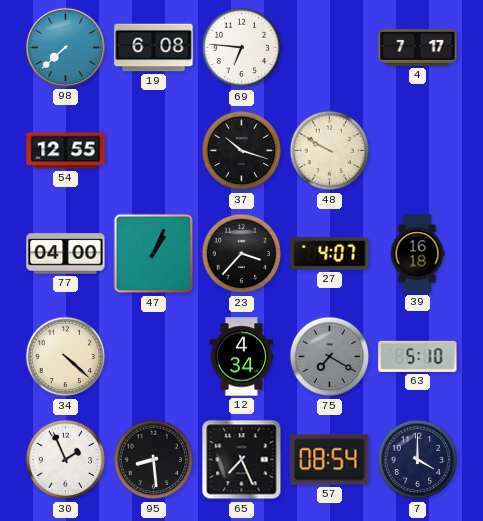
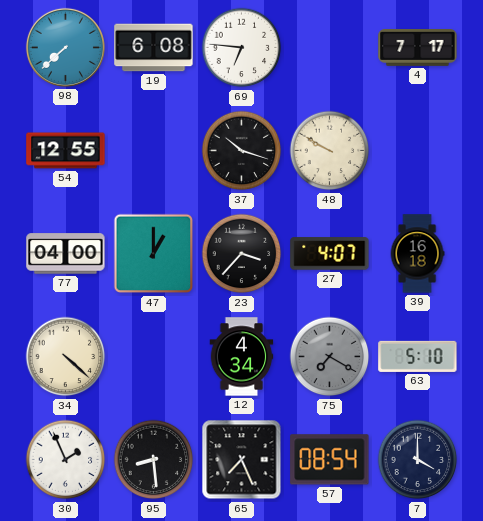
47: 1:04 -> 1:00
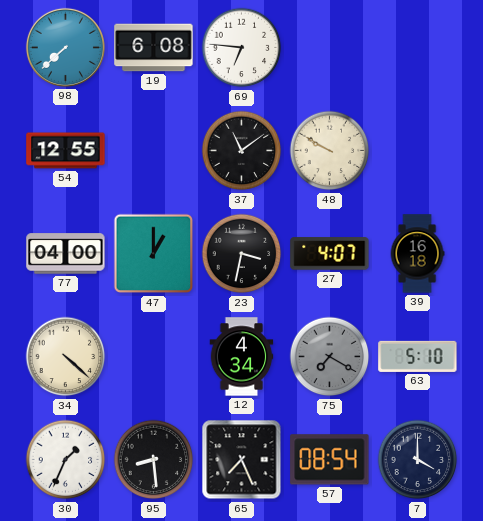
4: 7:17 -> none
37: 10:18 -> 11:09
23: 3:37 -> 3:32
30: 1:56 -> 1:34
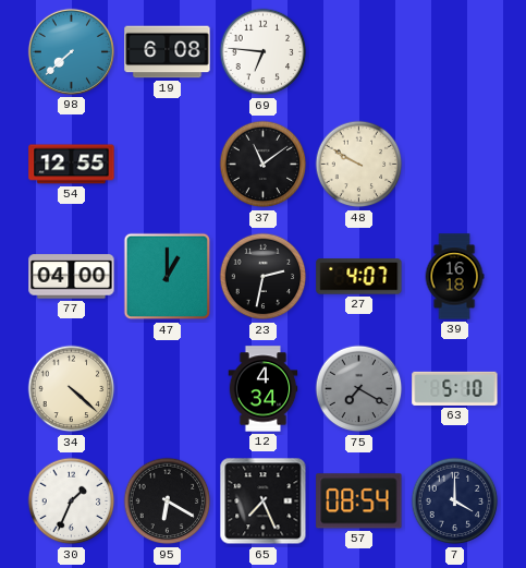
23: 3:32 -> 2:32
95: 8:29 -> 6:20
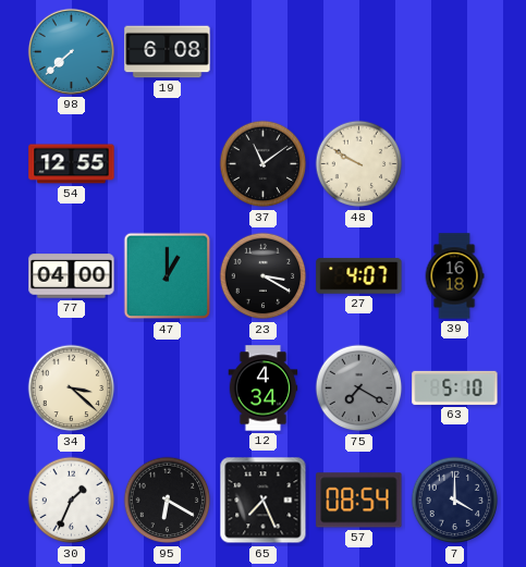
69: 6:46 -> none
23: 2:32 -> 3:20
34: 4:22 -> 3:22
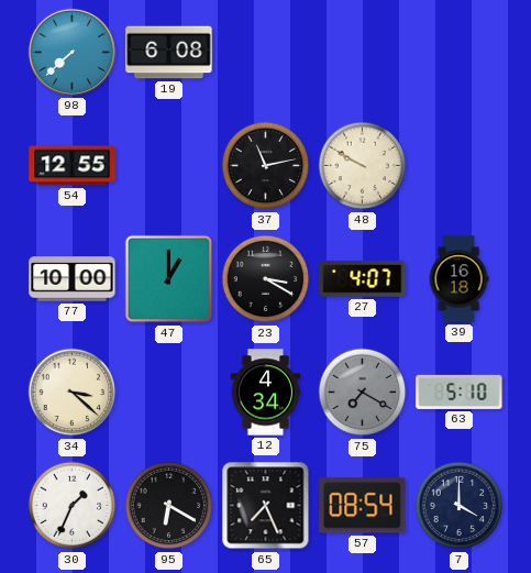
37: 11:09 -> 11:13
77: 04:00 -> 10:00
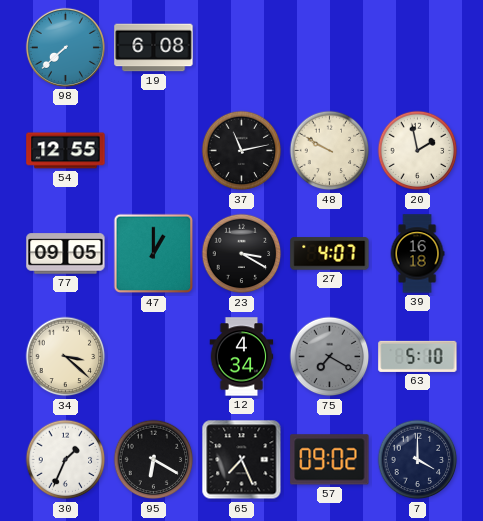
20: none -> 1:58
77: 10:00 -> 09:05
57: 08:54 -> 09:02
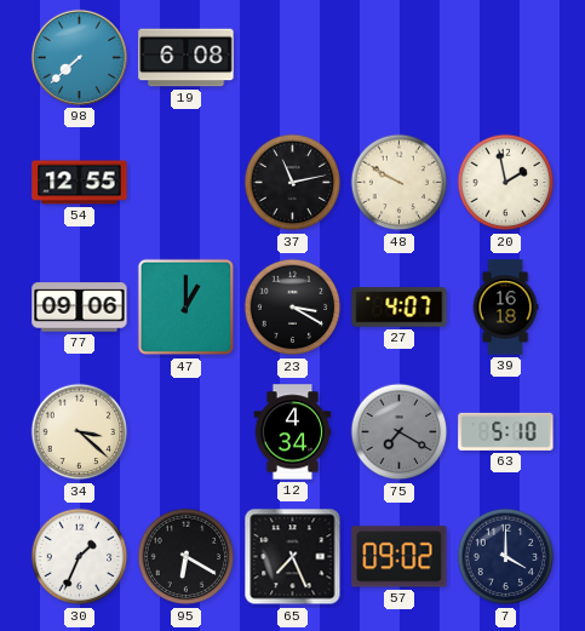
77: 09:05 -> 09:06
